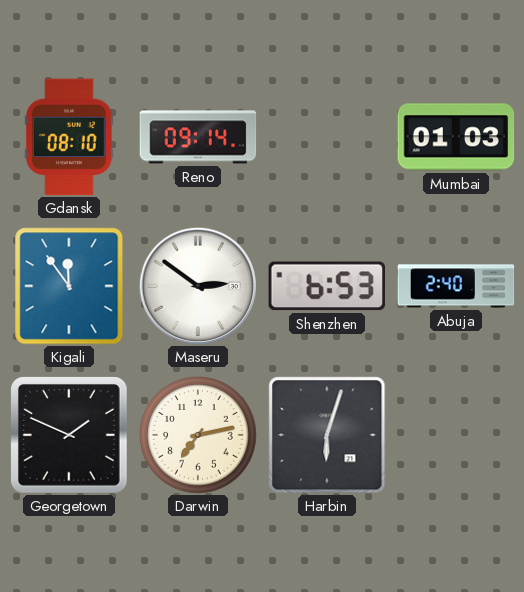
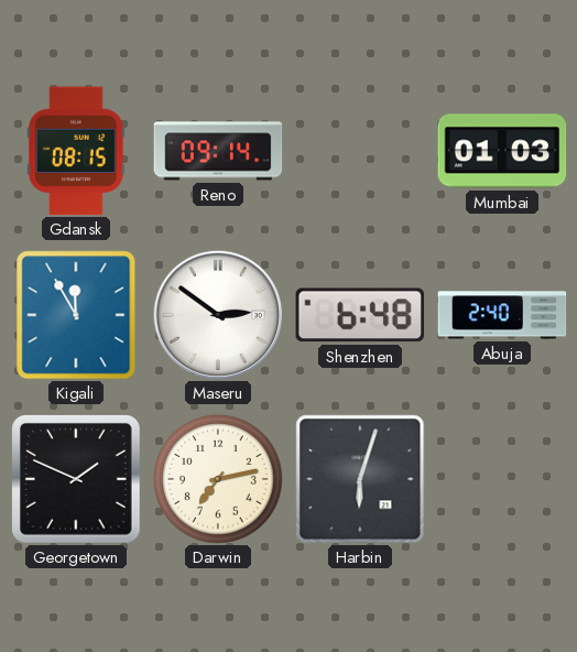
Gdansk: 08:10 -> 08:15
Kigali: 11:54 -> 11:55
Shenzhen: 6:53 -> 6:48
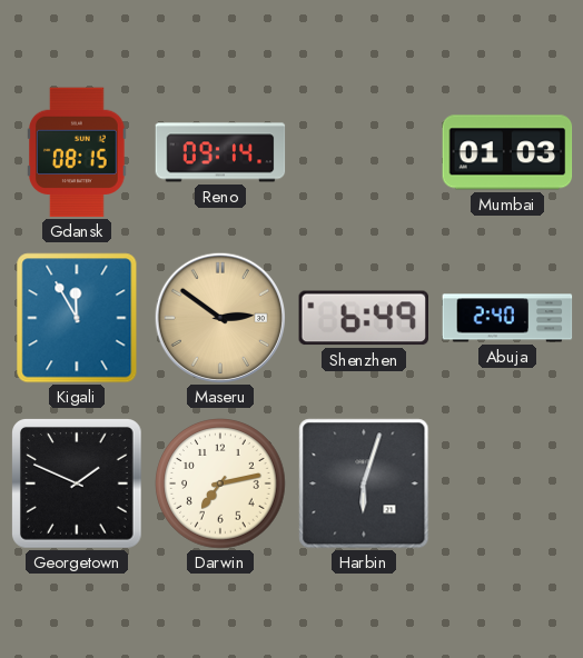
Maseru dial: white -> champagne
Shenzhen: 6:48 -> 6:49
